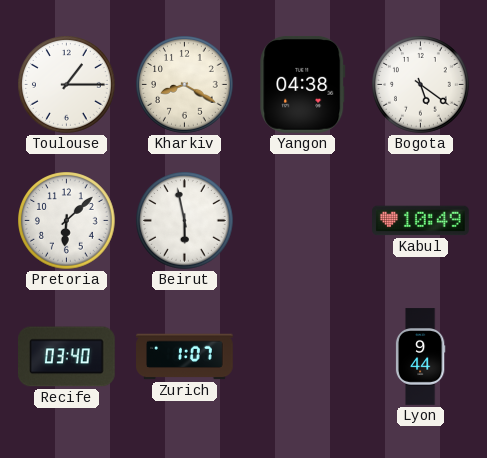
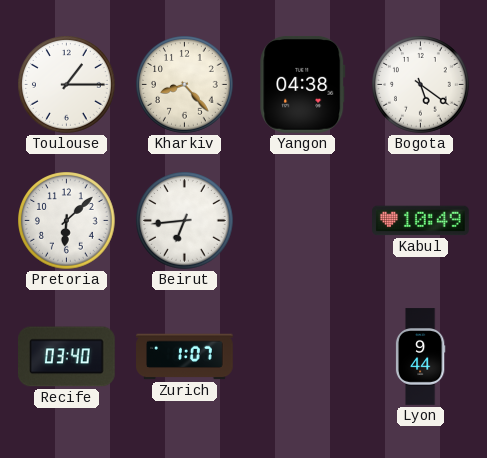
Kharkiv: 8:20 -> 8:23
Beirut: 5:58 -> 6:44
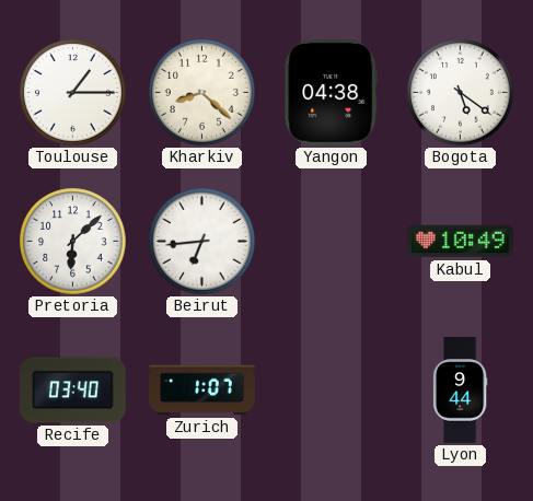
Kharkiv: 8:23 -> 8:22
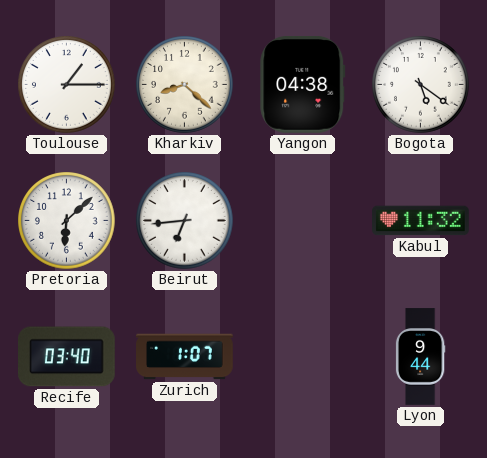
Kabul: 10:49 -> 11:32
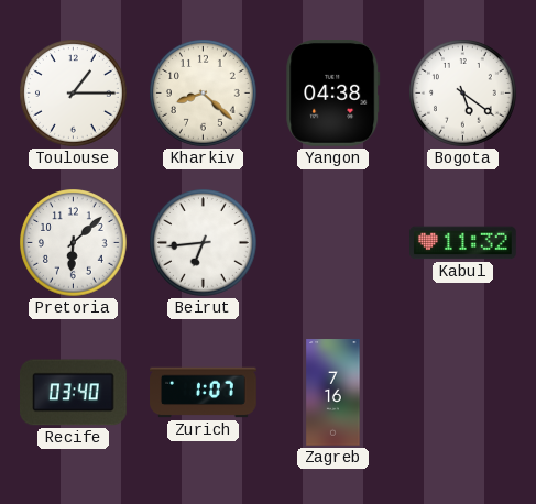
Zagreb: none -> 7:16
Lyon: 9:44 -> none
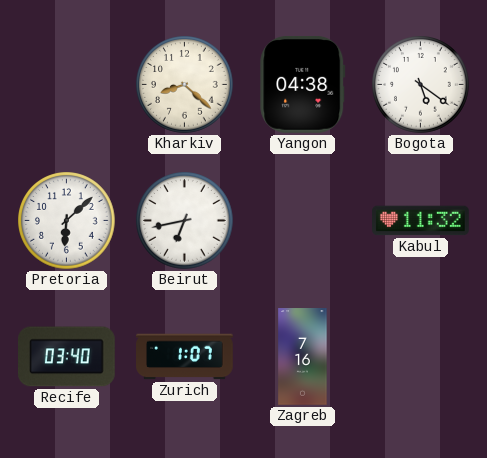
Toulouse: 1:15 -> none
Beirut: 6:44 -> 6:43
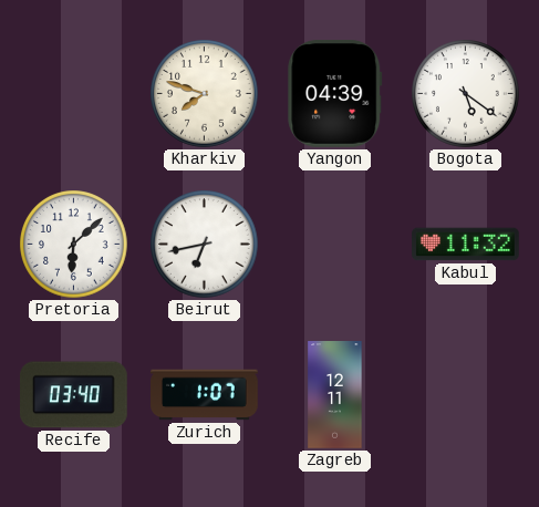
Kharkiv: 8:22 -> 7:48
Yangon: 04:38 -> 04:39
Zagreb: 7:16 -> 12:11
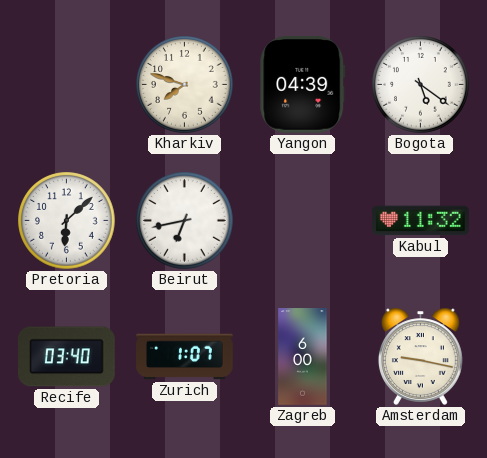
Zagreb: 12:11 -> 6:00
Amsterdam: none -> 9:17
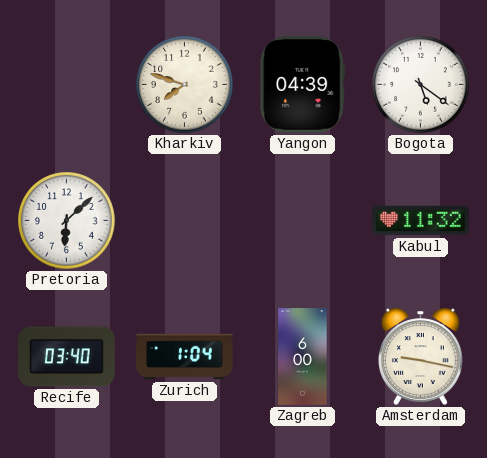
Beirut: 6:43 -> none
Zurich: 1:07 -> 1:04
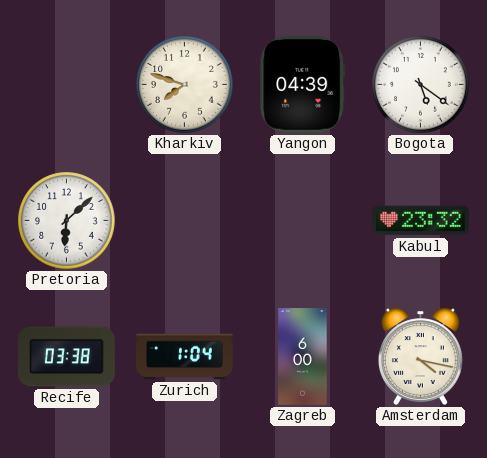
Kabul: 11:32 -> 23:32
Recife: 03:40 -> 03:38
Amsterdam: 9:17 -> 4:17
